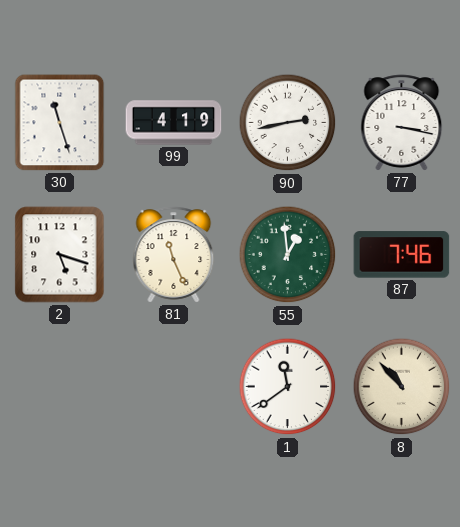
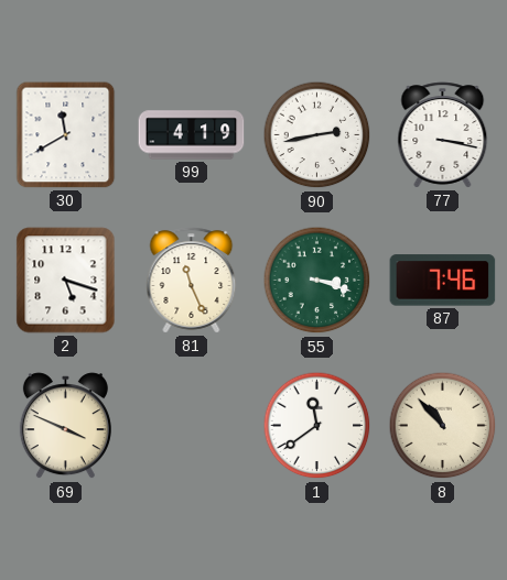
30: 11:27 -> 11:40
55: 12:59 -> 3:18
69: none -> 3:49
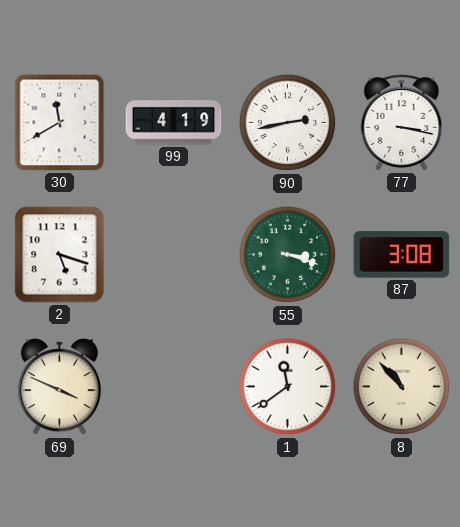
81: 11:26 -> none
87: 7:46 -> 3:08
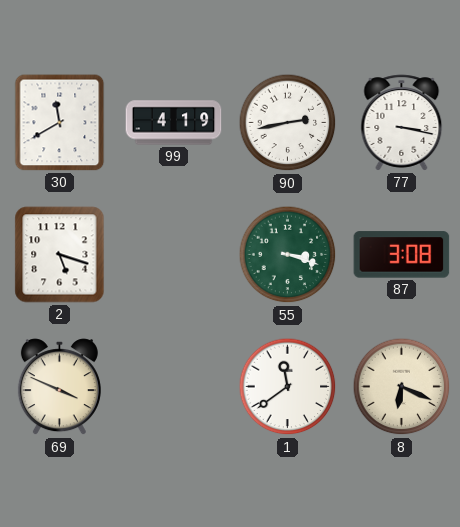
8: 10:53 -> 6:19
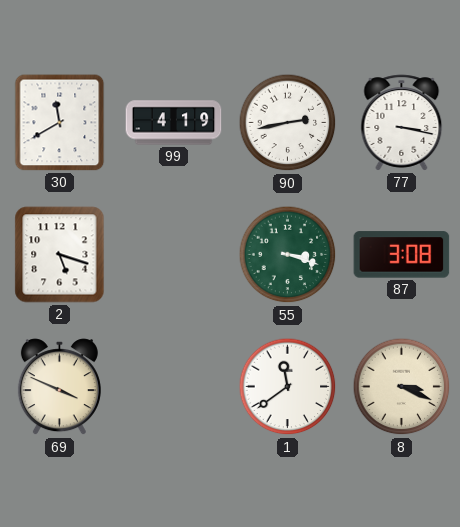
8: 6:19 -> 3:19
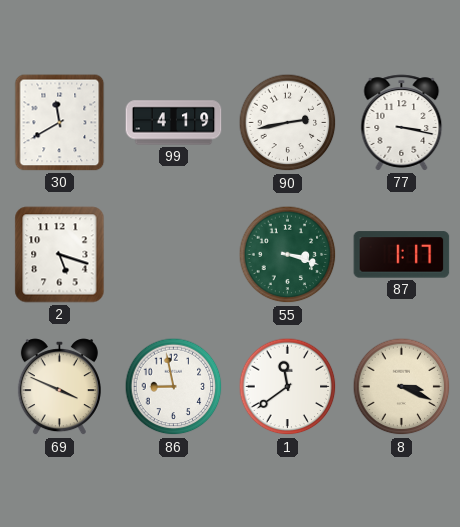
87: 3:08 -> 1:17
86: none -> 8:58
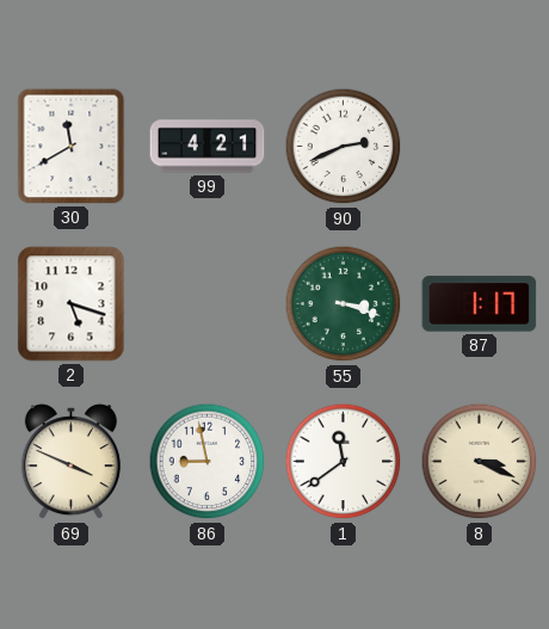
99: 4:19 -> 4:21
90: 2:43 -> 2:41
77: 3:17 -> none
